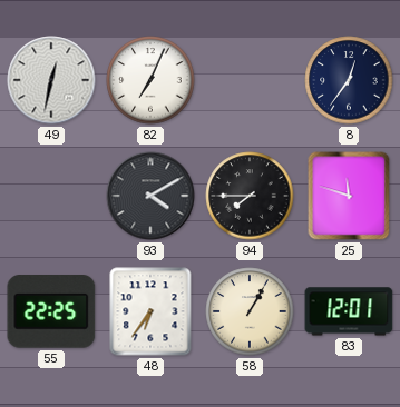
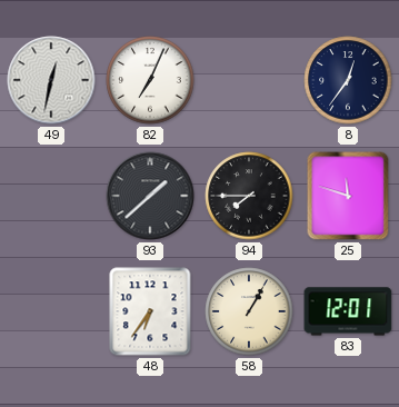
93: 4:10 -> 1:38
55: 22:25 -> none
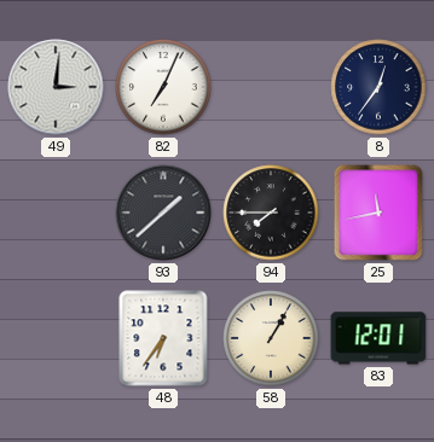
49: 12:32 -> 3:01
25: 11:48 -> 11:43
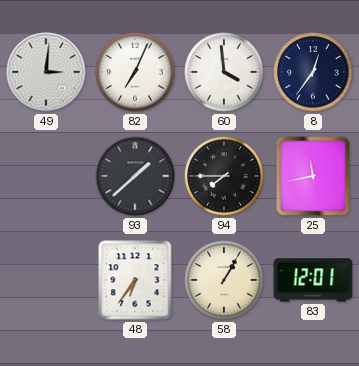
60: none -> 3:59
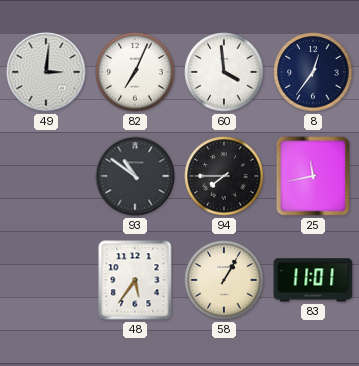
93: 1:38 -> 10:51
48: 6:36 -> 5:36
83: 12:01 -> 11:01
